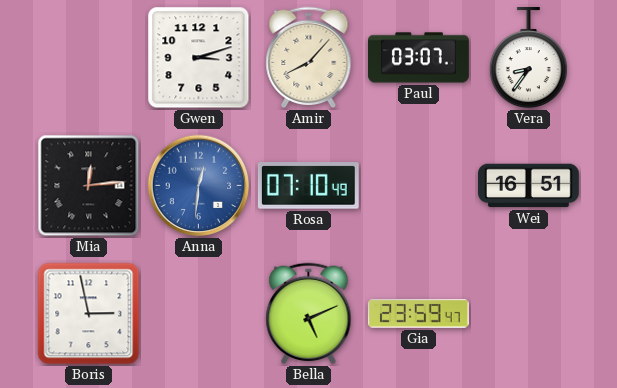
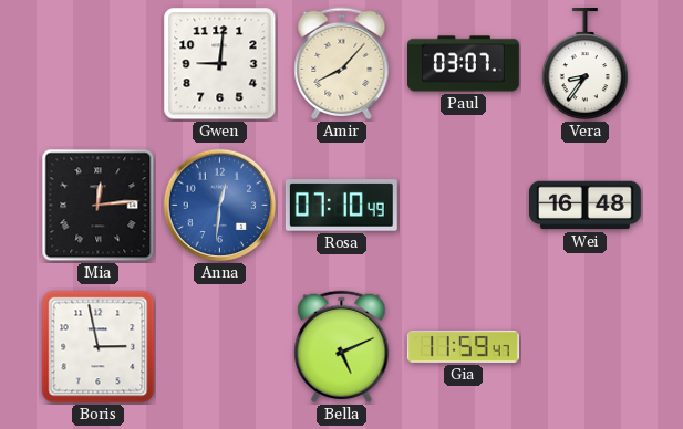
Gwen: 3:12 -> 9:01
Wei: 16:51 -> 16:48
Gia: 23:59 -> 11:59
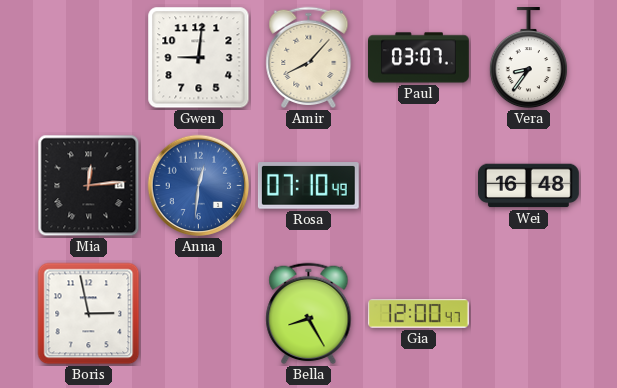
Bella: 5:11 -> 8:25
Gia: 11:59 -> 12:00
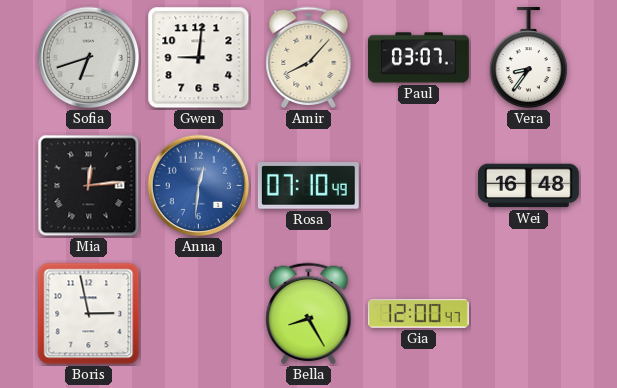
Sofia: none -> 6:42
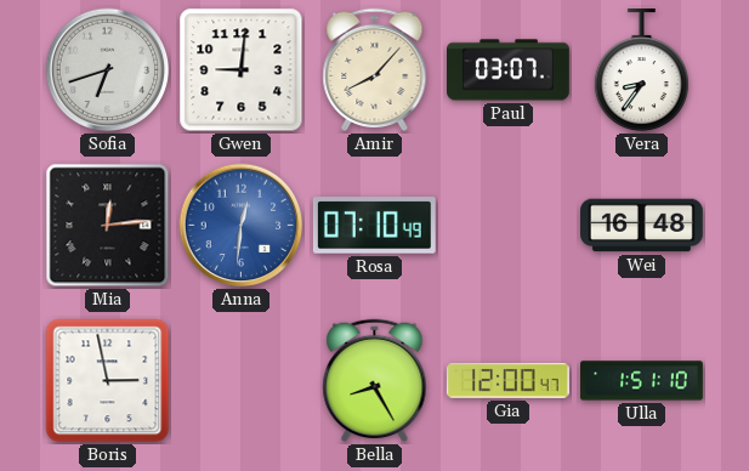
Ulla: none -> 1:51
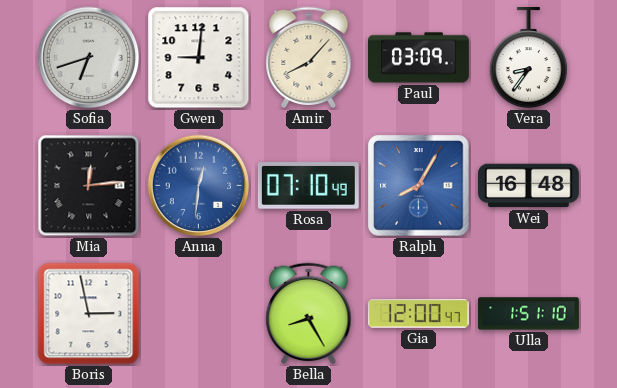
Paul: 03:07 -> 03:09
Ralph: none -> 8:05
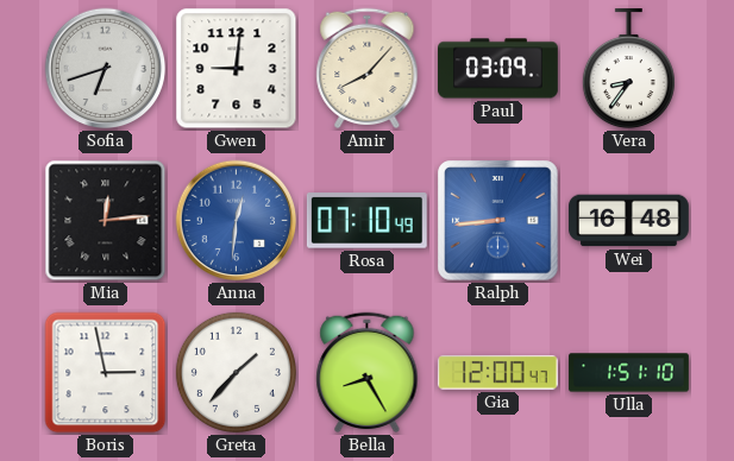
Ralph: 8:05 -> 8:44
Greta: none -> 1:37
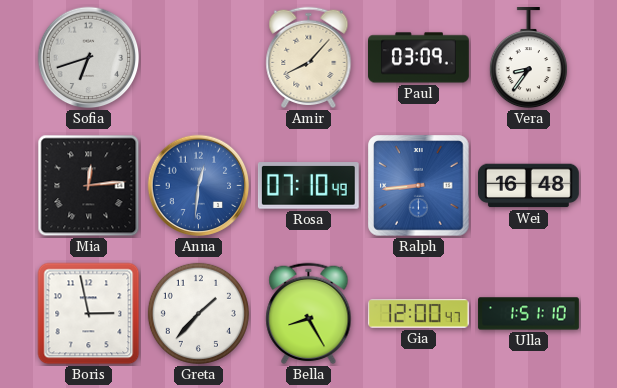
Gwen: 9:01 -> none
